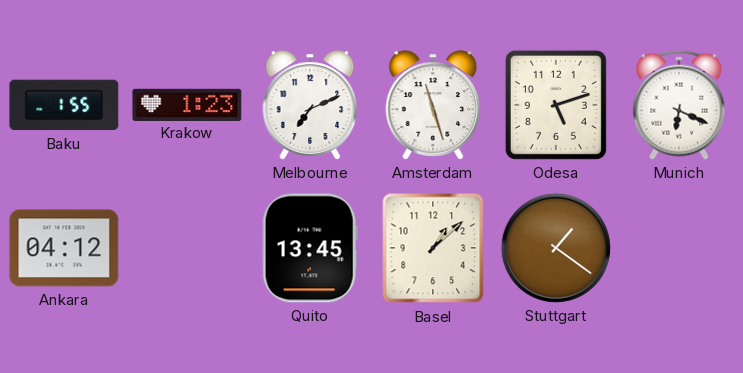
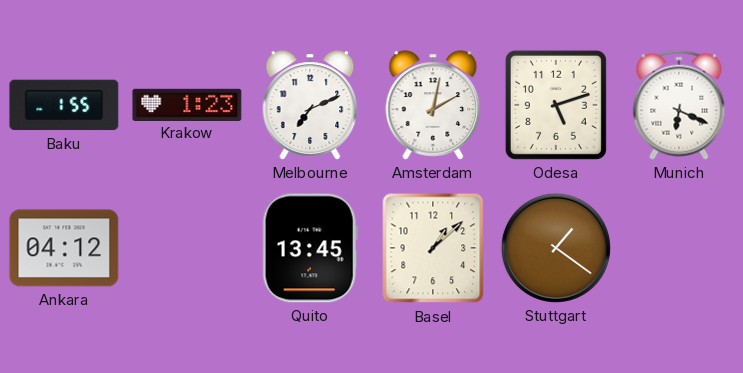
Amsterdam: 11:27 -> 2:02
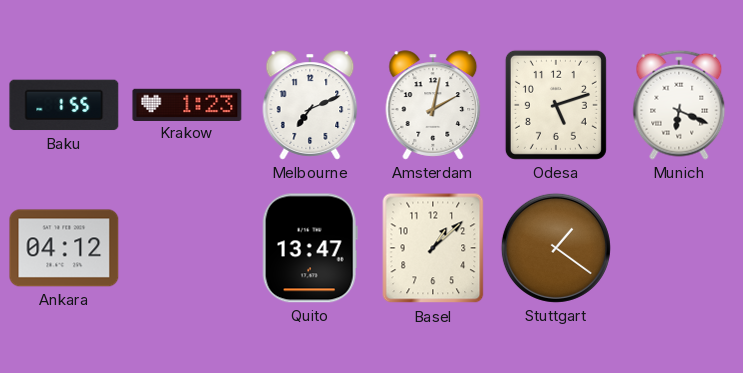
Quito: 13:45 -> 13:47
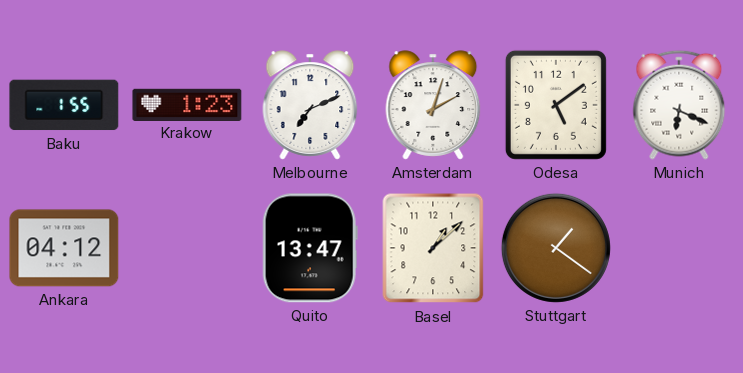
Amsterdam: 2:02 -> 2:03
Odesa: 5:12 -> 5:09
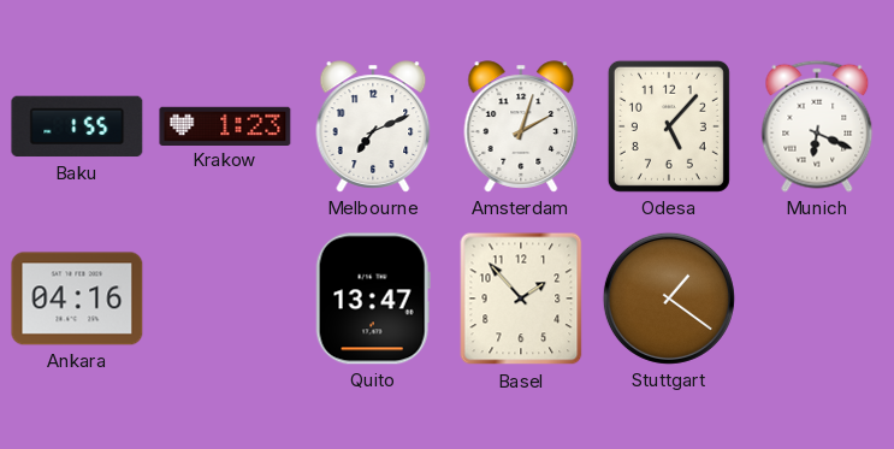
Odesa: 5:09 -> 5:07
Ankara: 04:12 -> 04:16
Basel: 1:08 -> 1:53
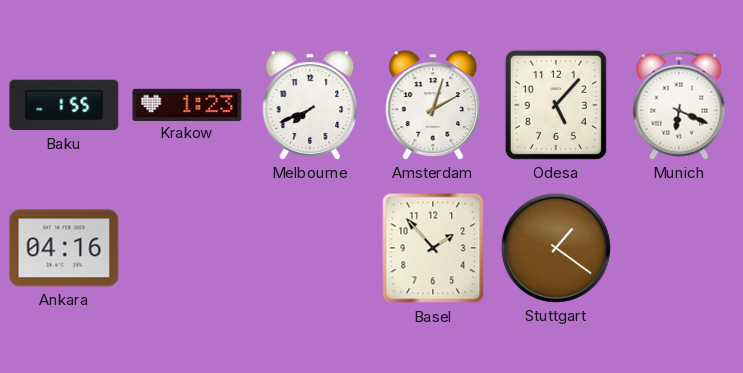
Melbourne: 7:11 -> 7:41
Quito: 13:47 -> none
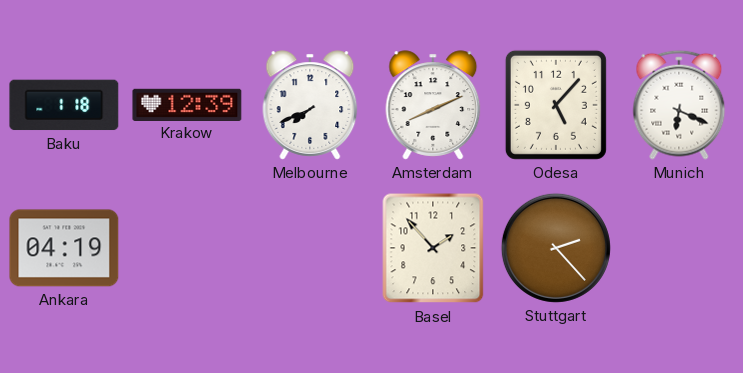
Baku: 1:55 -> 1:18
Krakow: 1:23 -> 12:39
Amsterdam: 2:03 -> 8:11
Ankara: 04:16 -> 04:19
Stuttgart: 1:21 -> 2:23
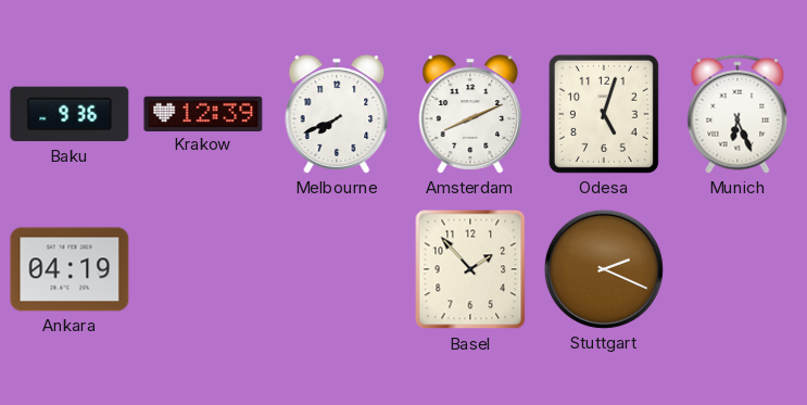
Baku: 1:18 -> 9:36
Odesa: 5:07 -> 5:03
Munich: 6:19 -> 6:26
Stuttgart: 2:23 -> 2:19
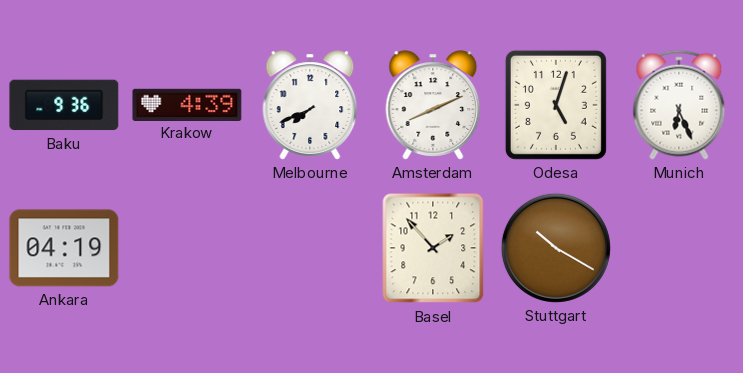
Krakow: 12:39 -> 4:39
Stuttgart: 2:19 -> 10:20
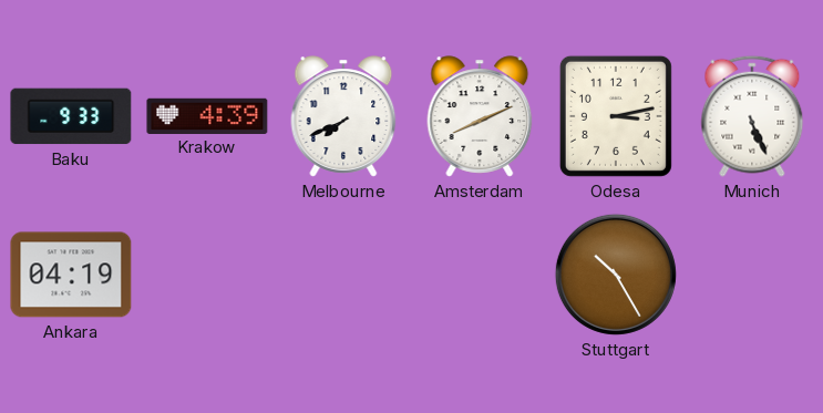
Baku: 9:36 -> 9:33
Odesa: 5:03 -> 3:13
Munich: 6:26 -> 5:26
Basel: 1:53 -> none
Stuttgart: 10:20 -> 10:25
